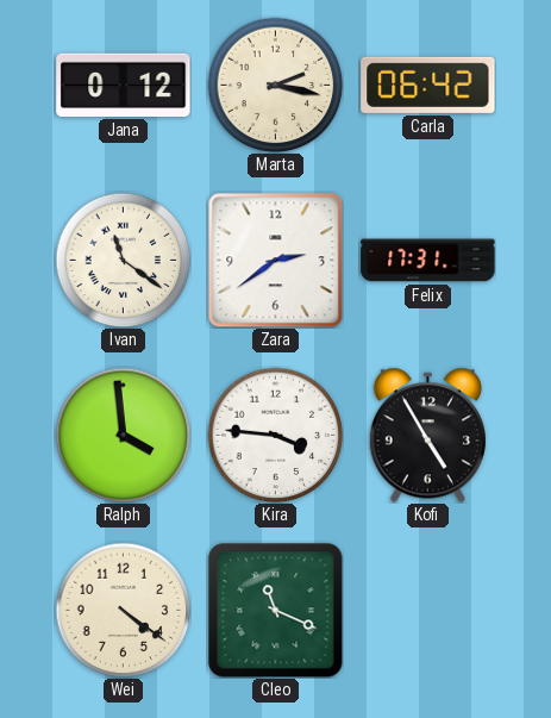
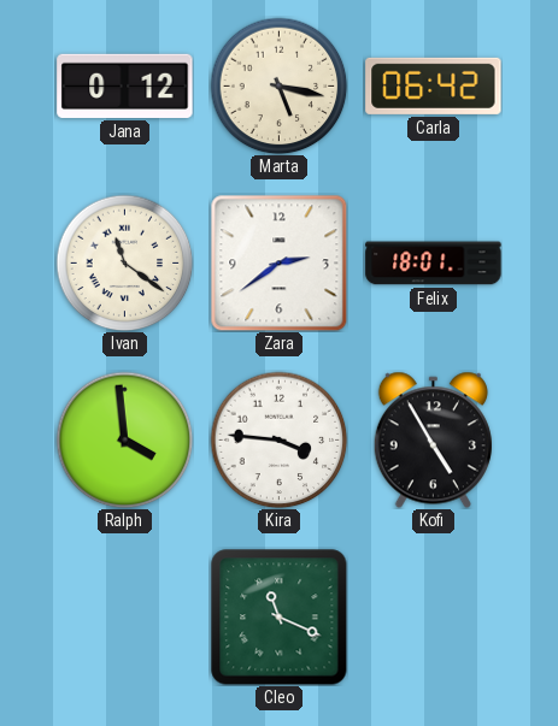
Marta: 2:17 -> 5:17
Felix: 17:31 -> 18:01
Wei: 4:21 -> none
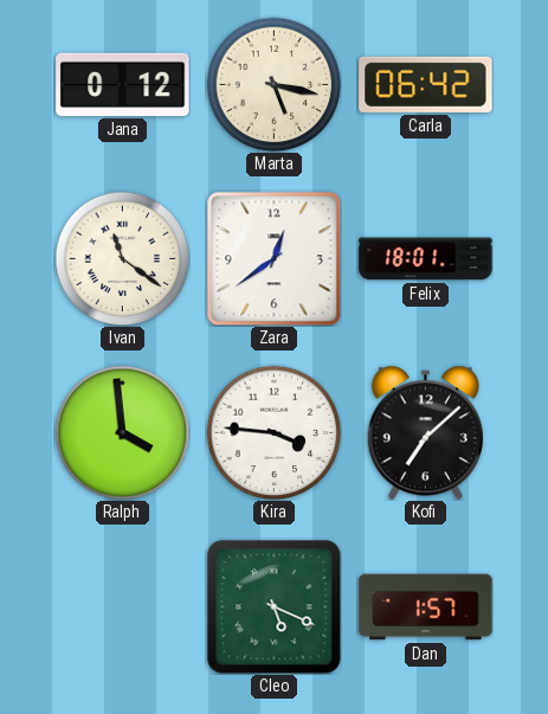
Zara: 2:39 -> 12:39
Kofi: 4:55 -> 7:08
Cleo: 11:19 -> 5:19
Dan: none -> 1:57
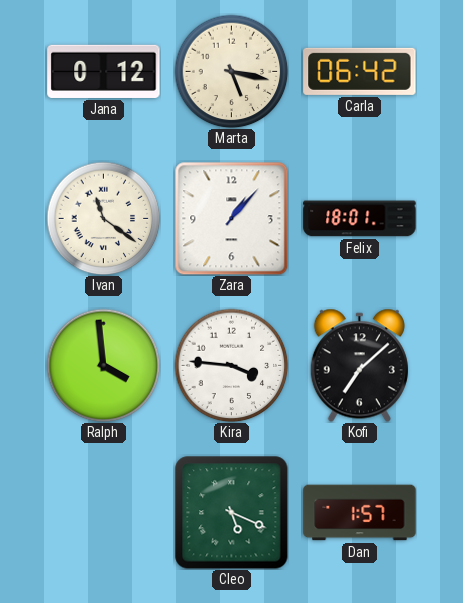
Zara: 12:39 -> 1:07
